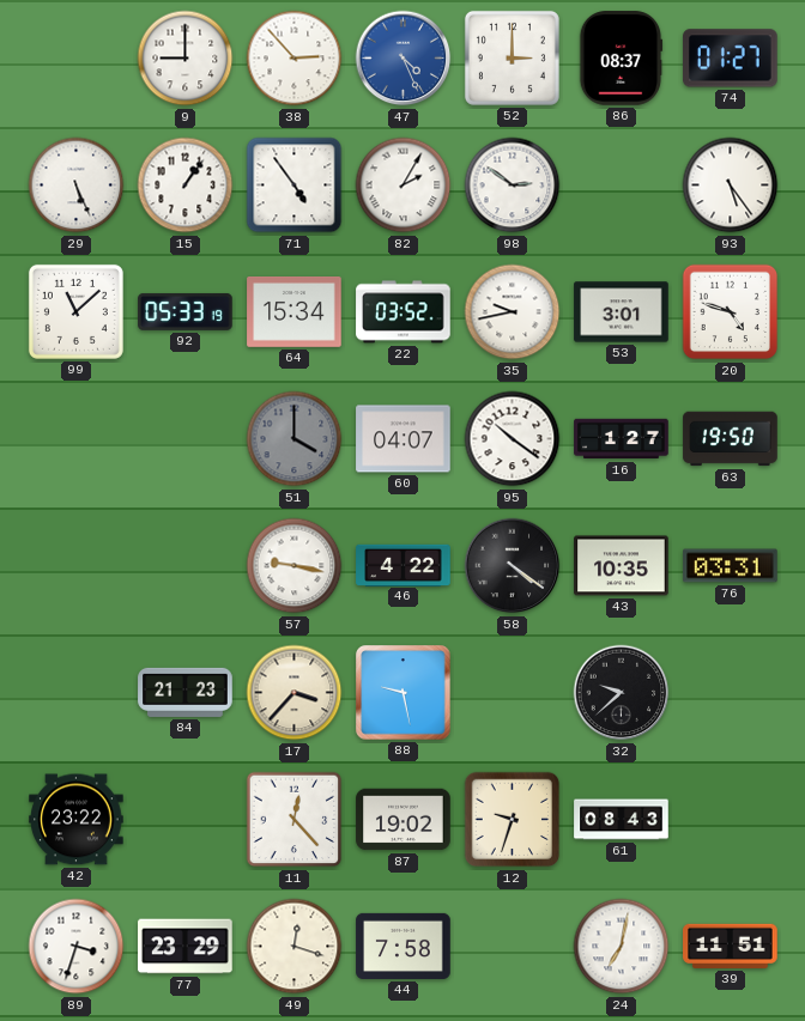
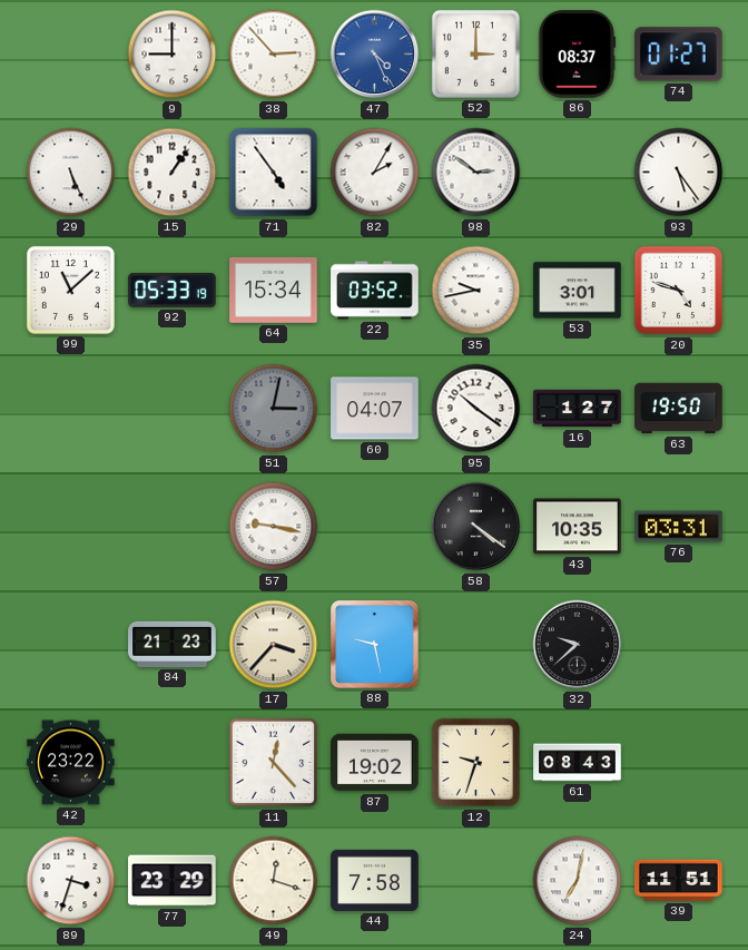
51: 4:00 -> 3:02
46: 4:22 -> none
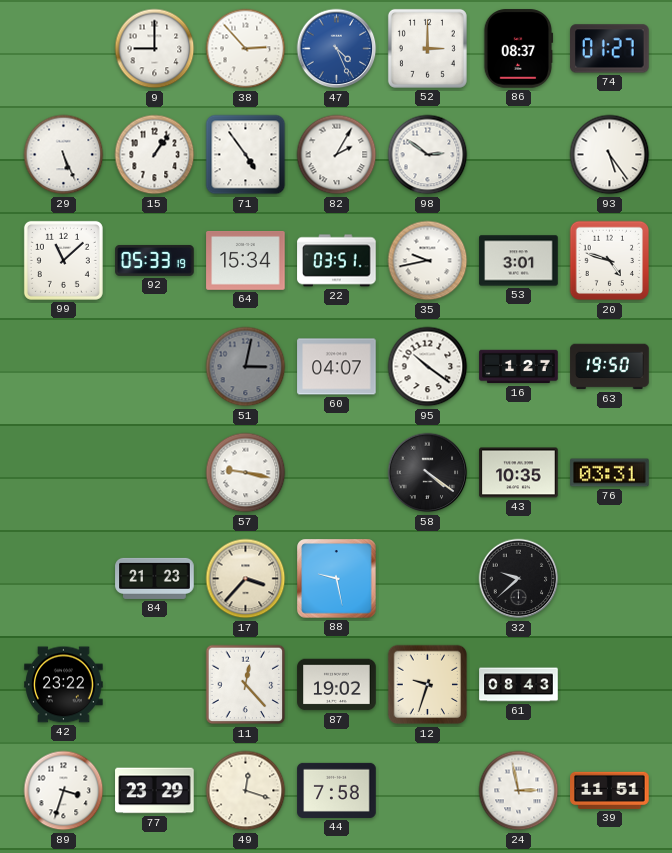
22: 03:52 -> 03:51
24: 7:02 -> 2:58
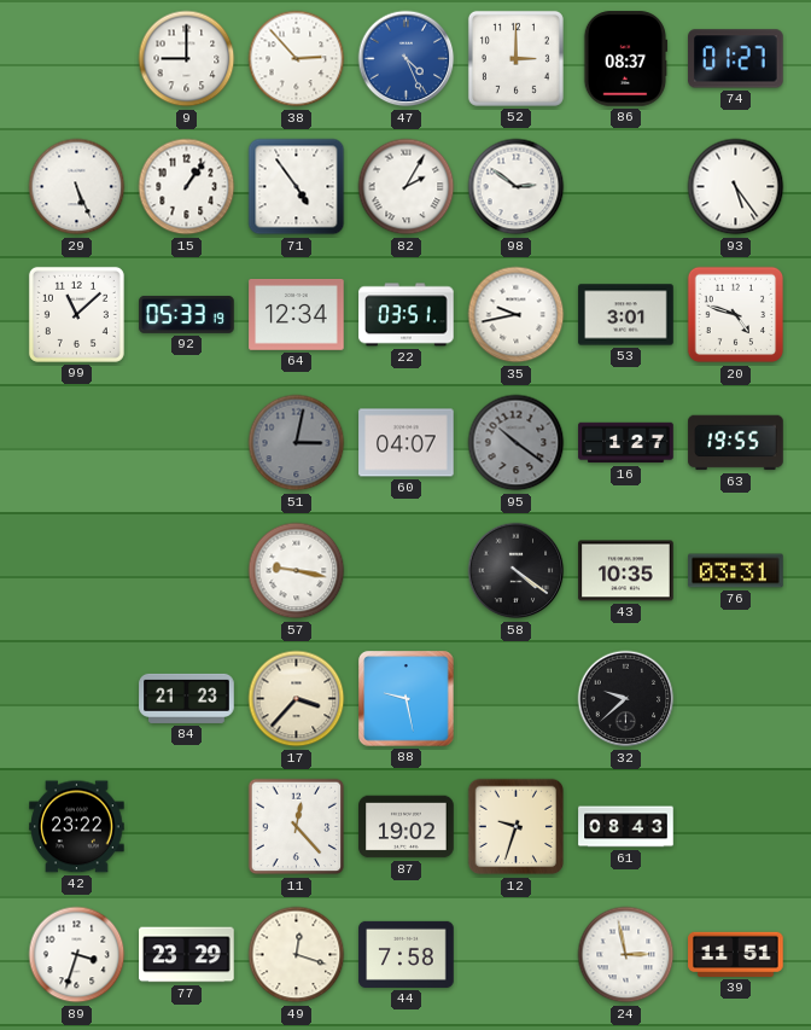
64: 15:34 -> 12:34
95 dial: white -> grey
63: 19:50 -> 19:55
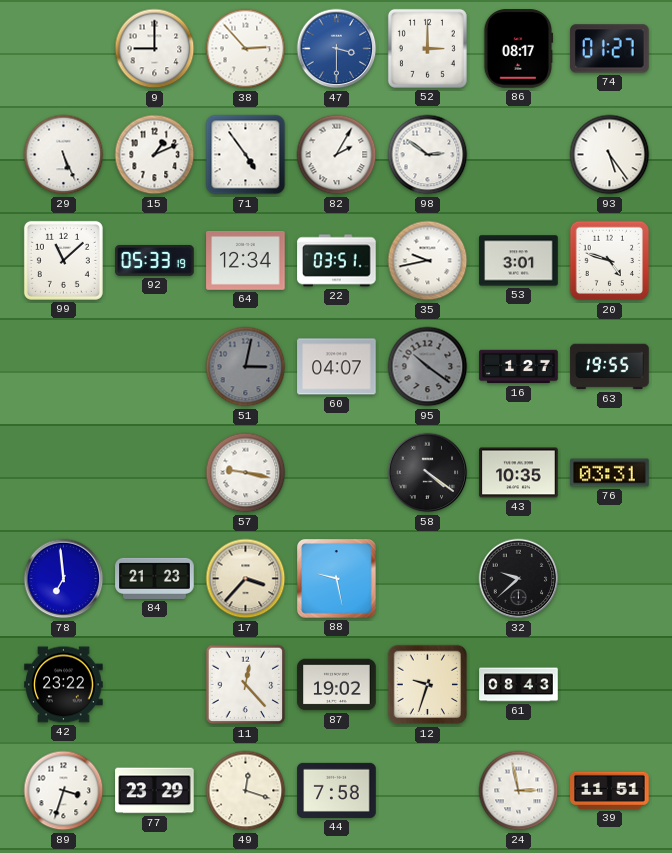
47: 4:26 -> 3:30
86: 08:37 -> 08:17
15: 1:06 -> 1:11
78: none -> 6:59
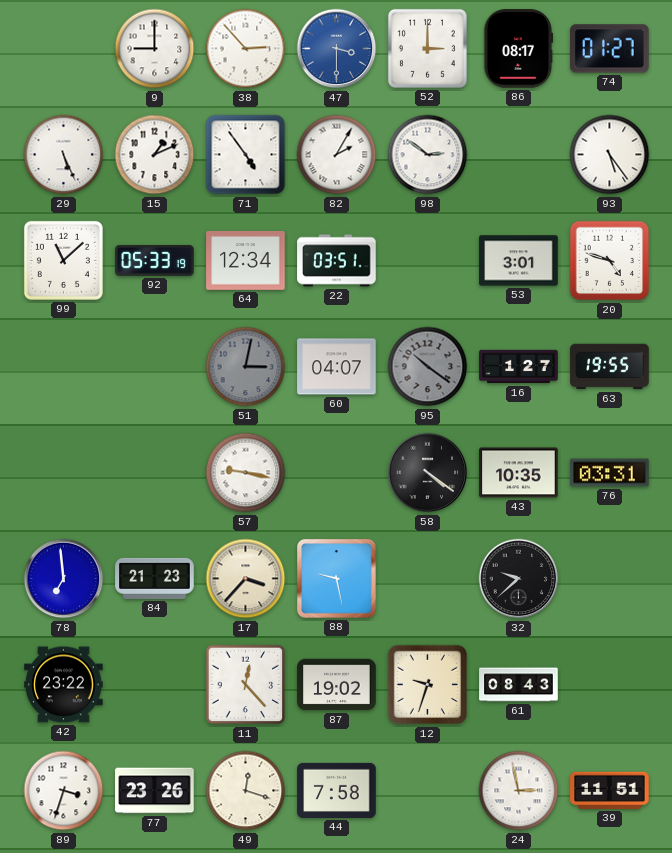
35: 9:43 -> none
77: 23:29 -> 23:26
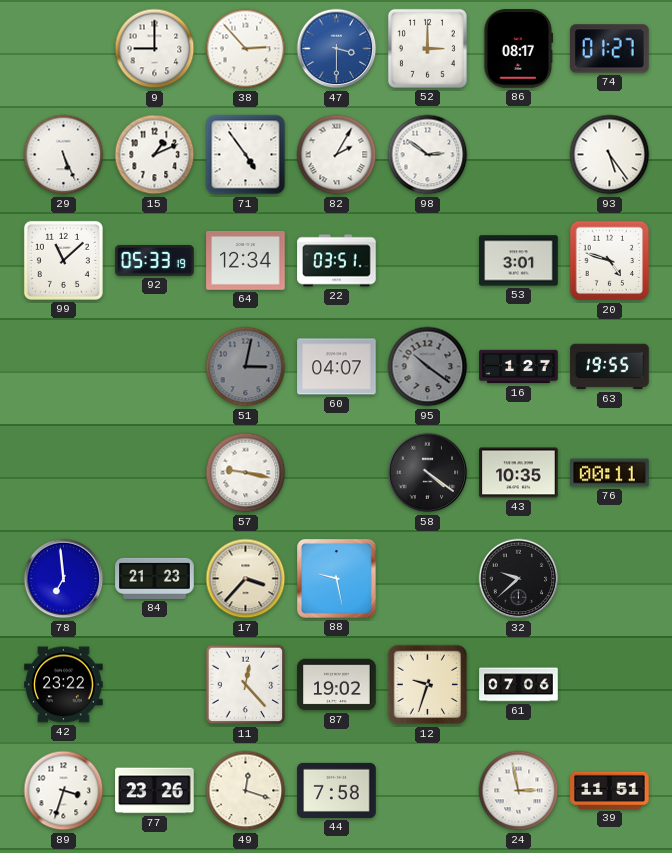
76: 03:31 -> 00:11
61: 08:43 -> 07:06
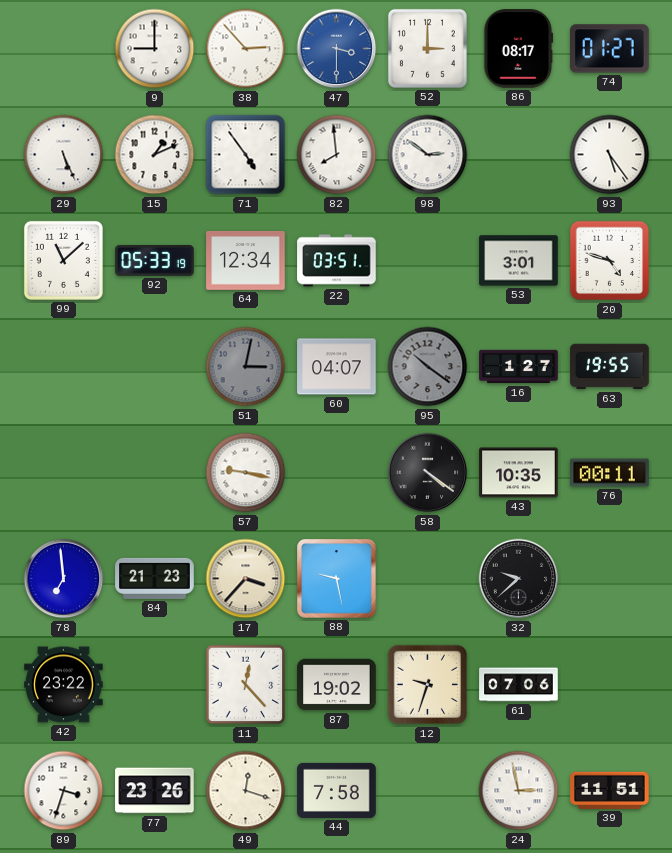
82: 2:05 -> 7:59
